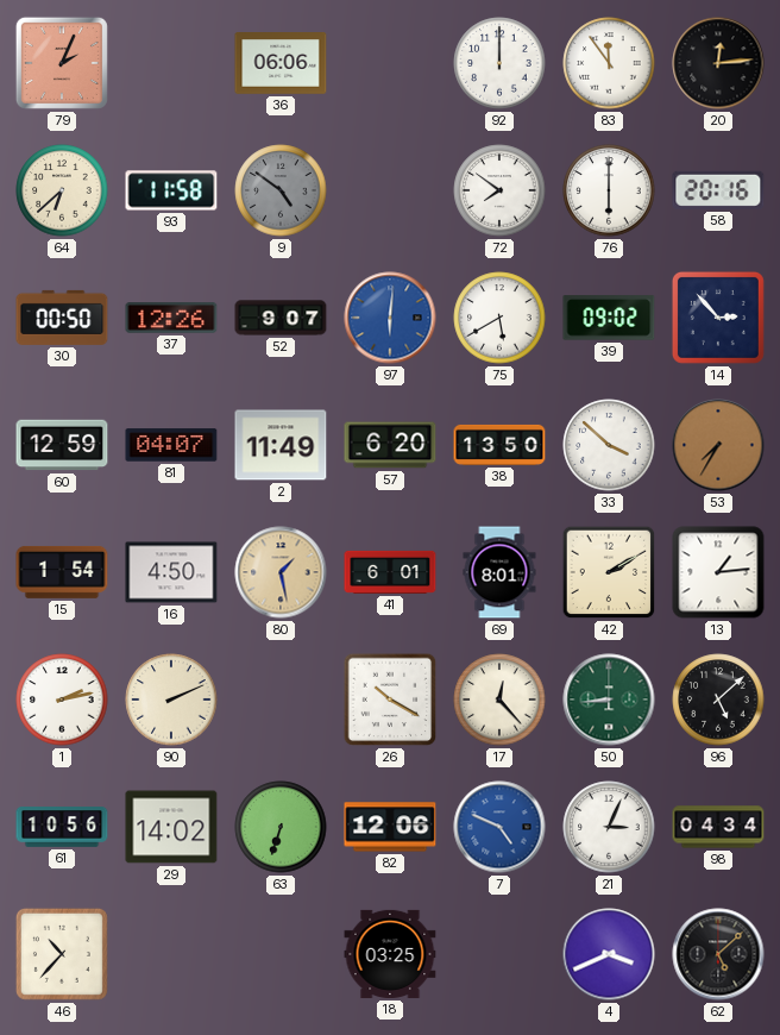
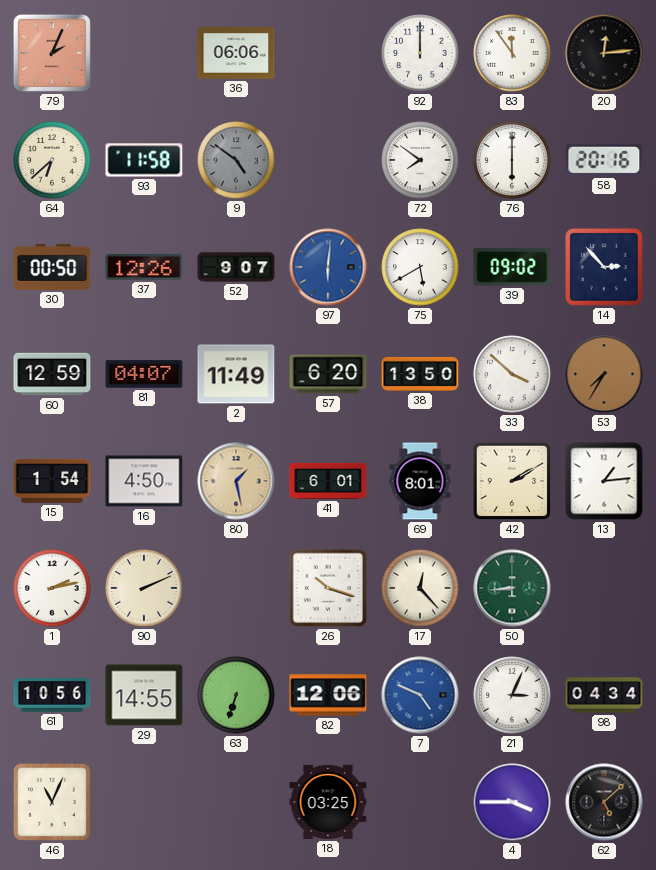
26: 10:20 -> 10:18
96: 5:08 -> none
29: 14:02 -> 14:55
46: 10:37 -> 11:04
4: 3:41 -> 3:45
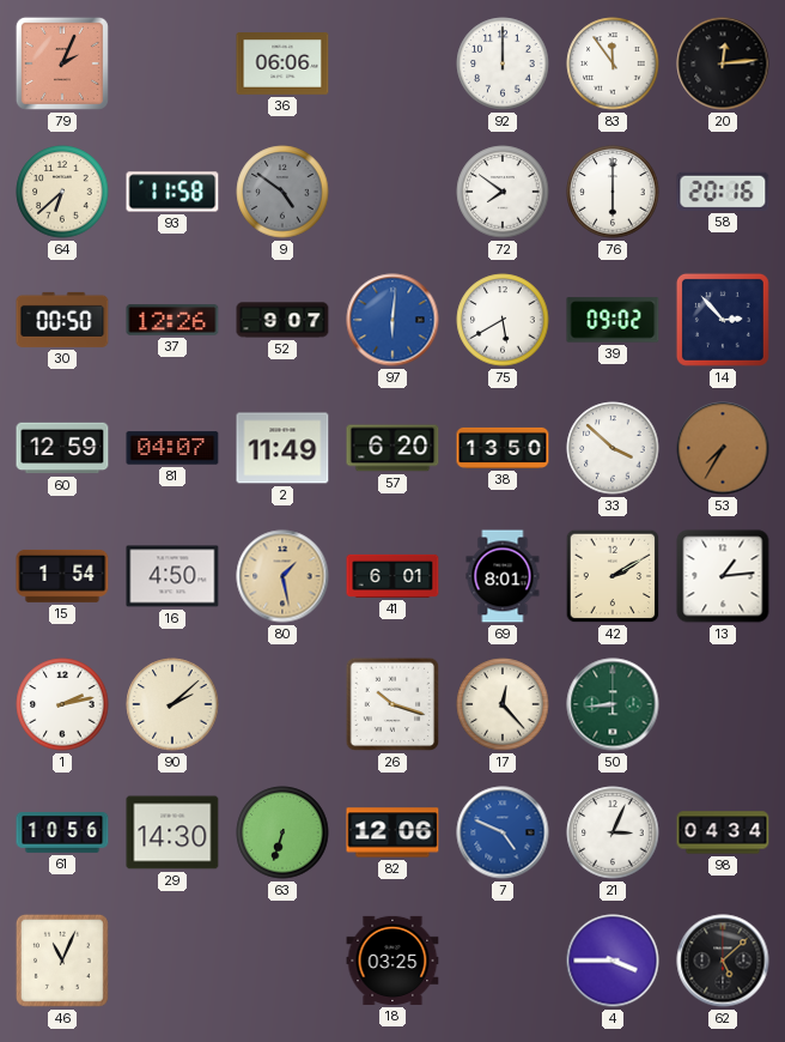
90: 2:11 -> 2:08
29: 14:55 -> 14:30
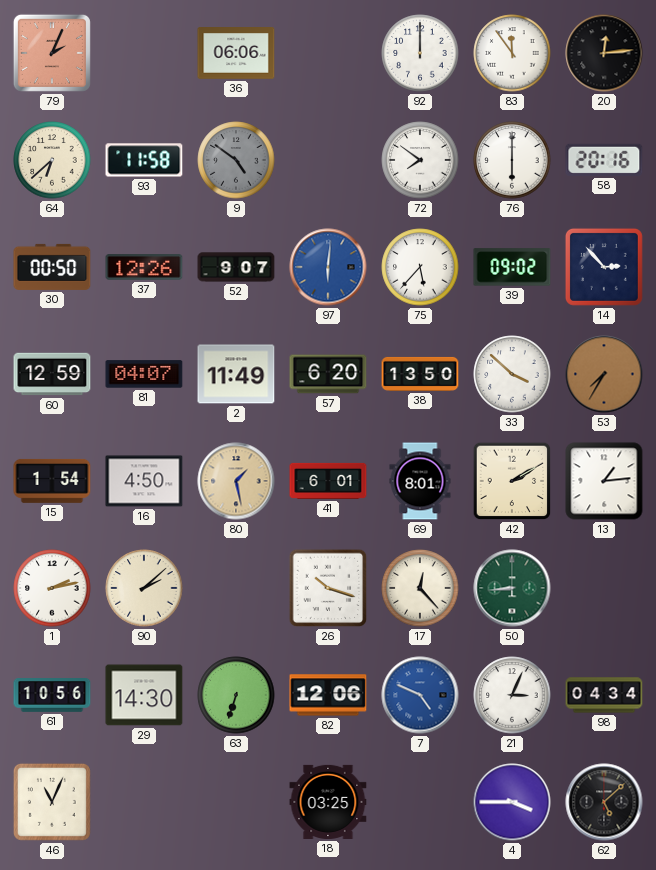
75: 5:40 -> 5:37
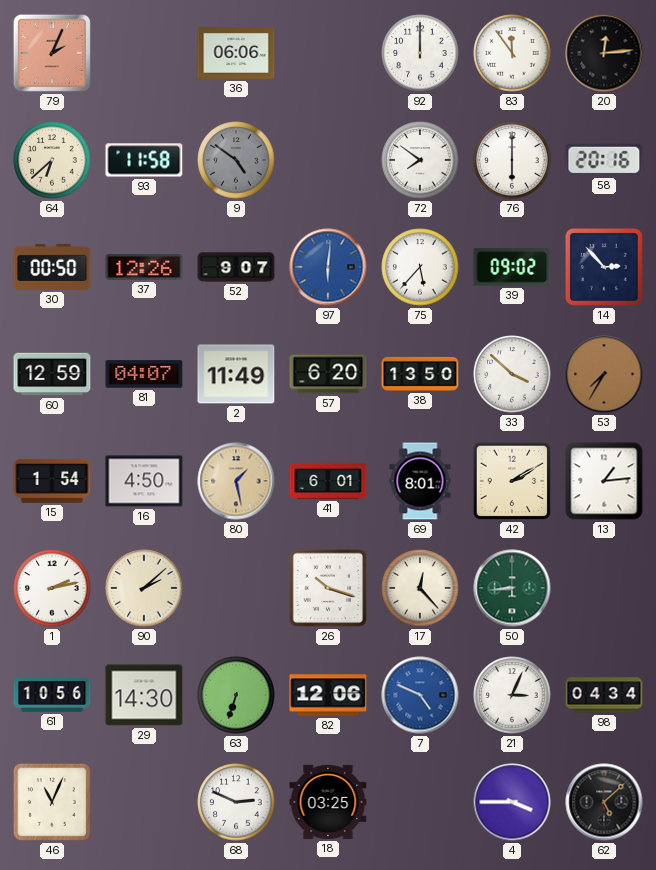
68: none -> 2:49
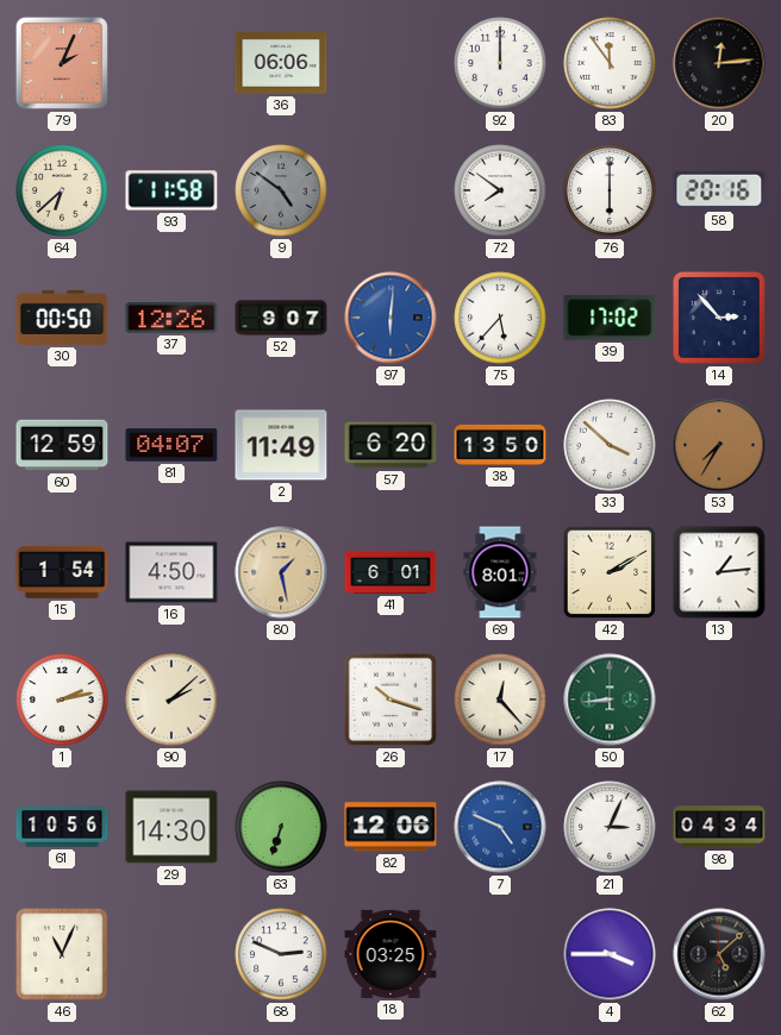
39: 09:02 -> 17:02
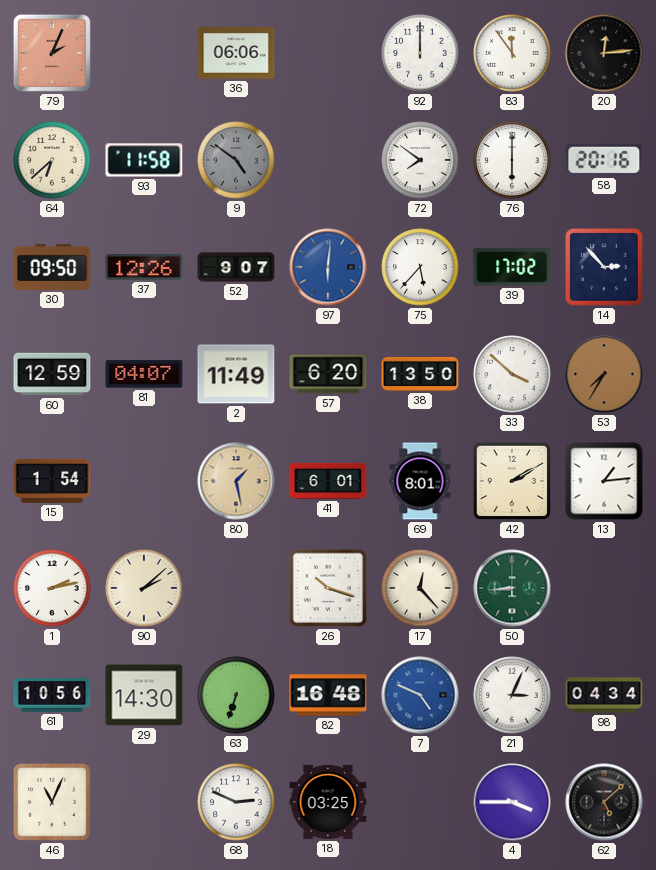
30: 00:50 -> 09:50
16: 4:50 -> none
82: 12:06 -> 16:48
